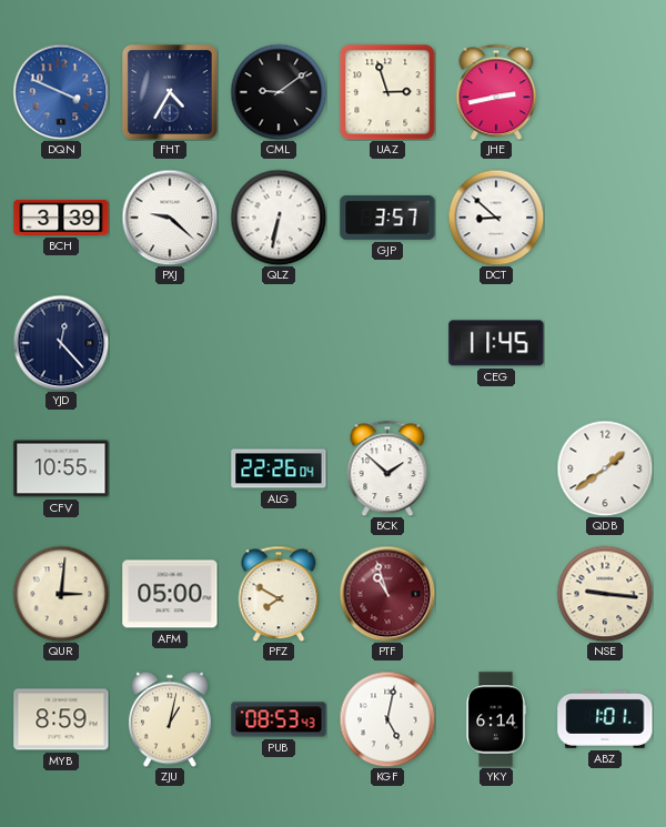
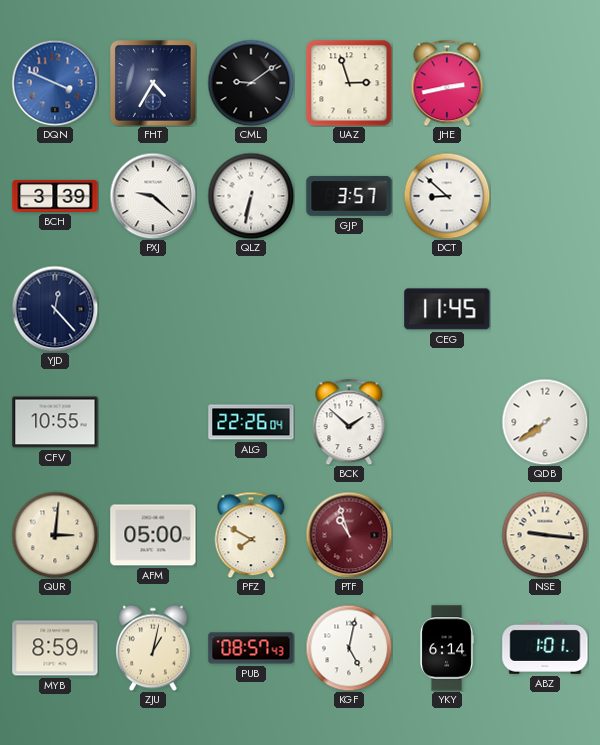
QDB: 1:39 -> 7:39
PUB: 08:53 -> 08:57
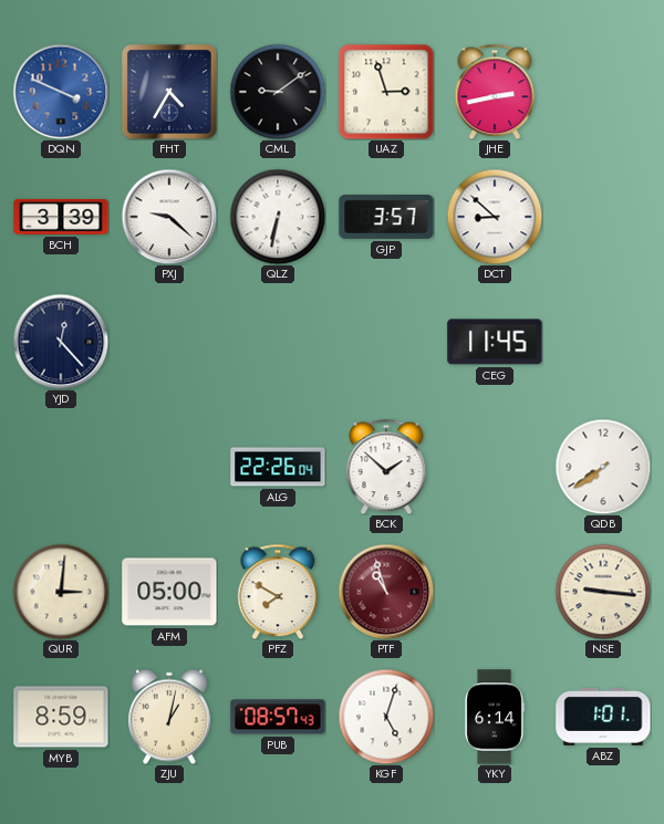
CFV: 10:55 -> none
KGF: 5:02 -> 5:03
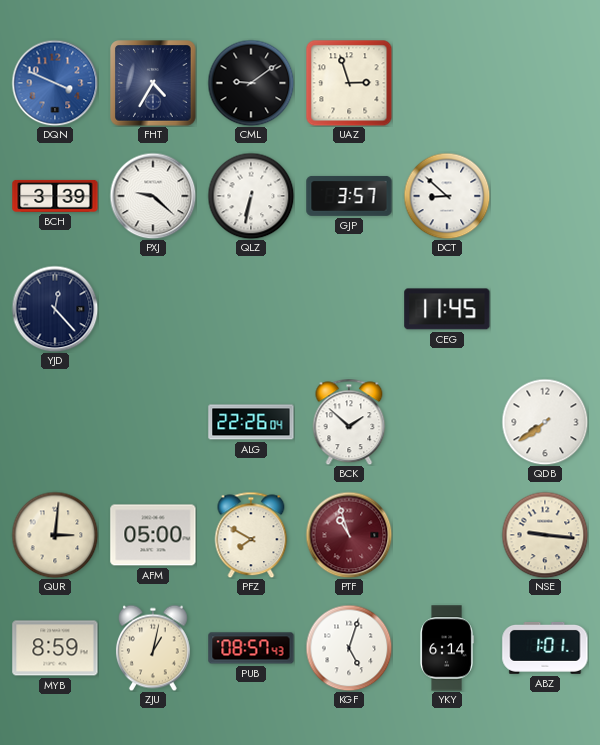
JHE: 2:43 -> none
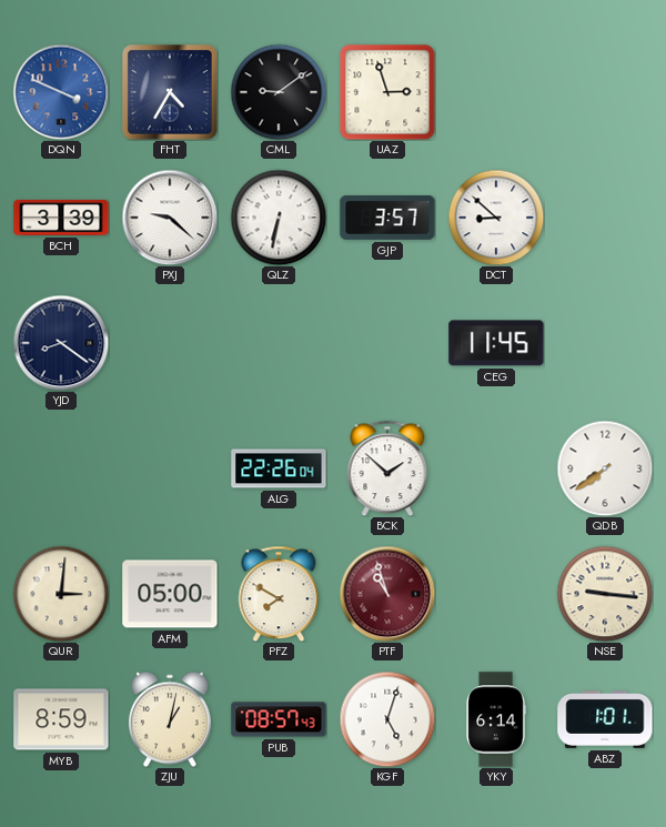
YJD: 12:23 -> 8:21
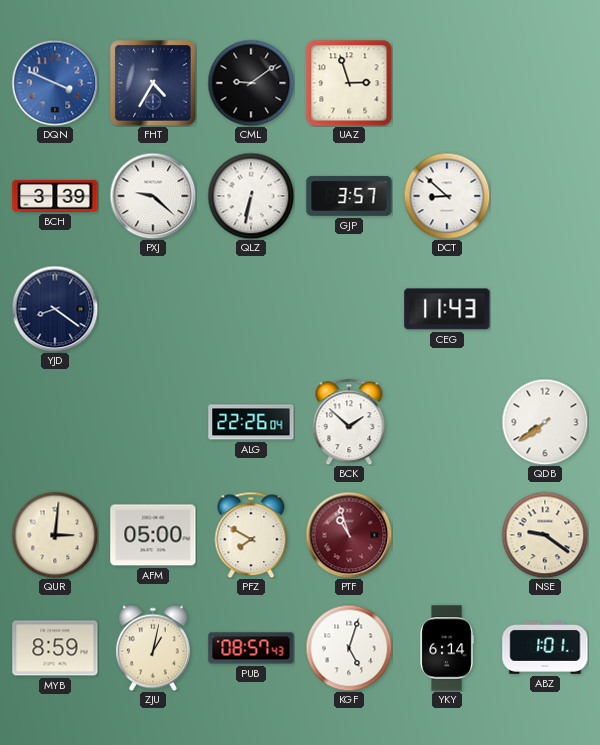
CEG: 11:45 -> 11:43
NSE: 9:16 -> 9:21
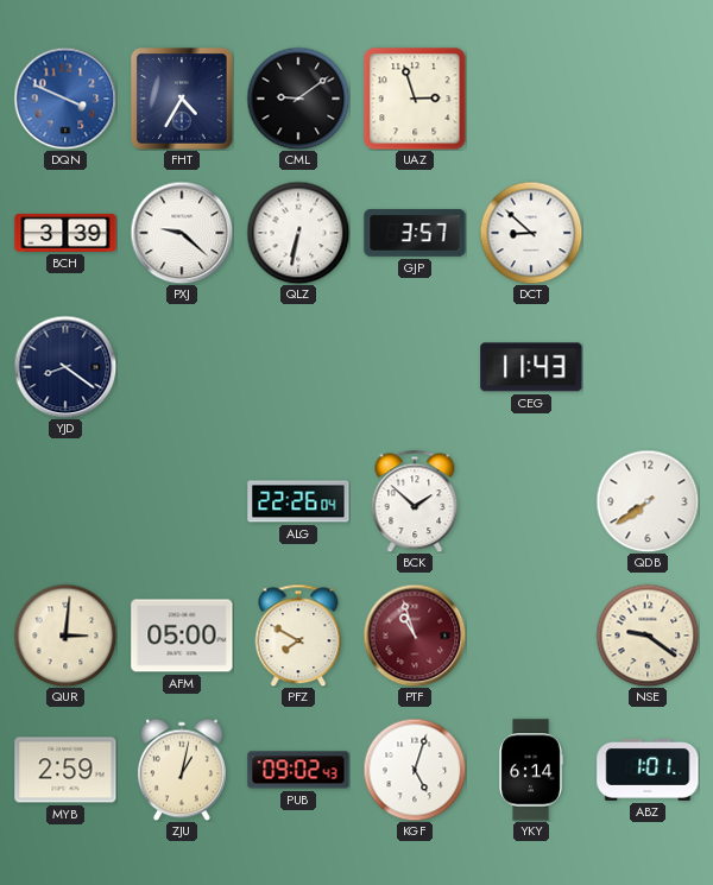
MYB: 8:59 -> 2:59
PUB: 08:57 -> 09:02
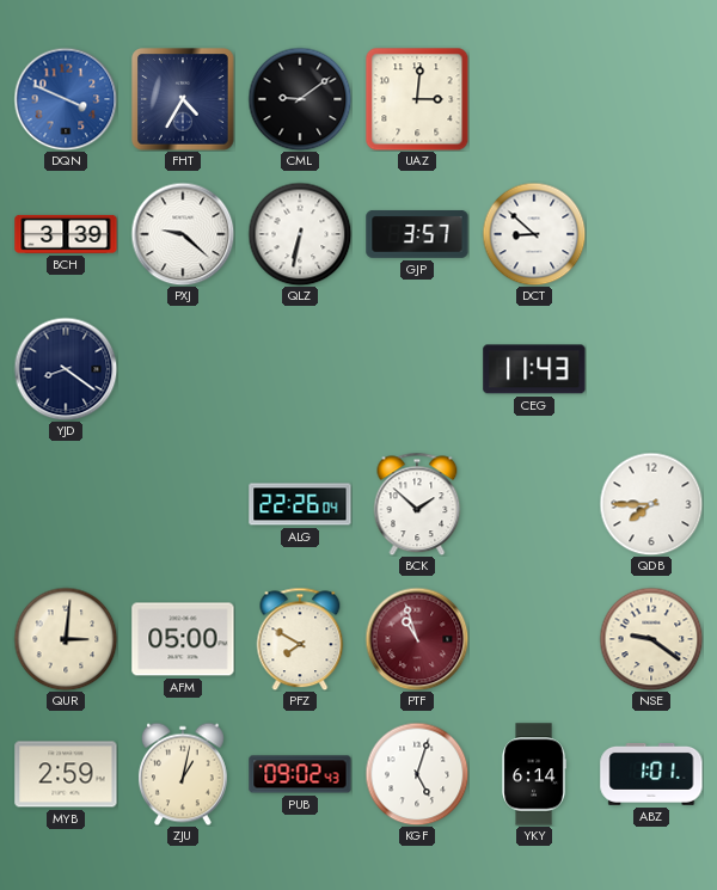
UAZ: 2:57 -> 3:01
QDB: 7:39 -> 7:45
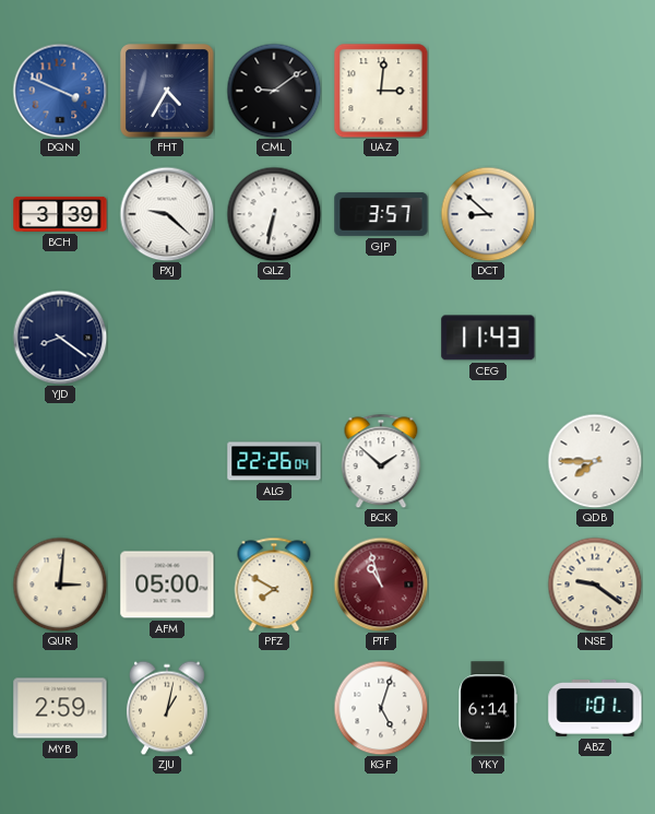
PUB: 09:02 -> none
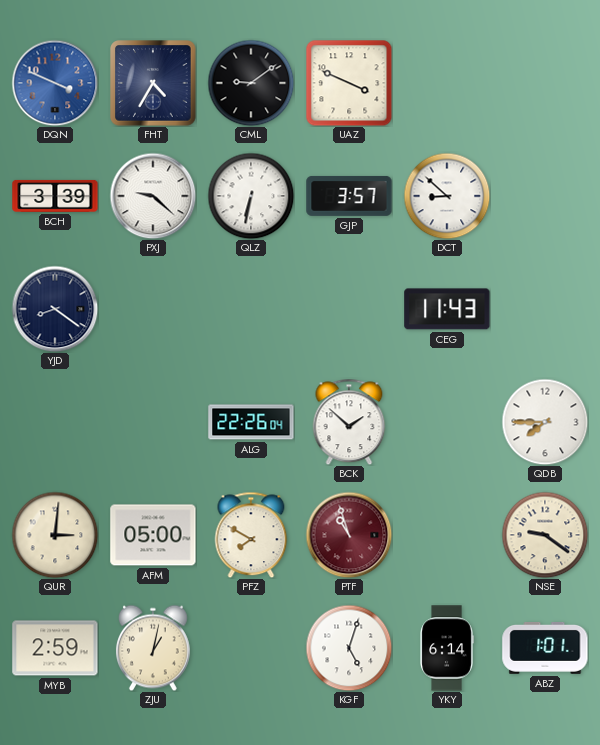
UAZ: 3:01 -> 3:49
